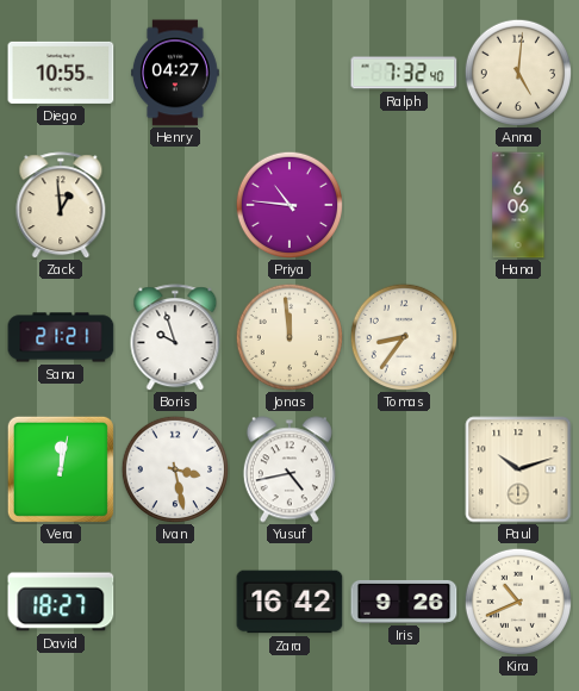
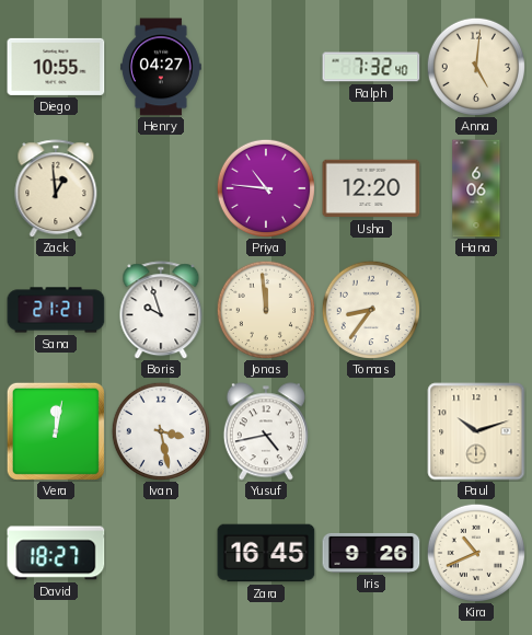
Usha: none -> 12:20
Zara: 16:42 -> 16:45
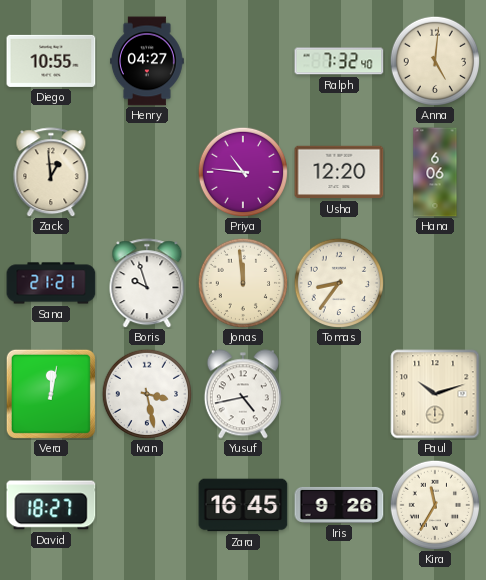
Kira: 10:41 -> 11:35
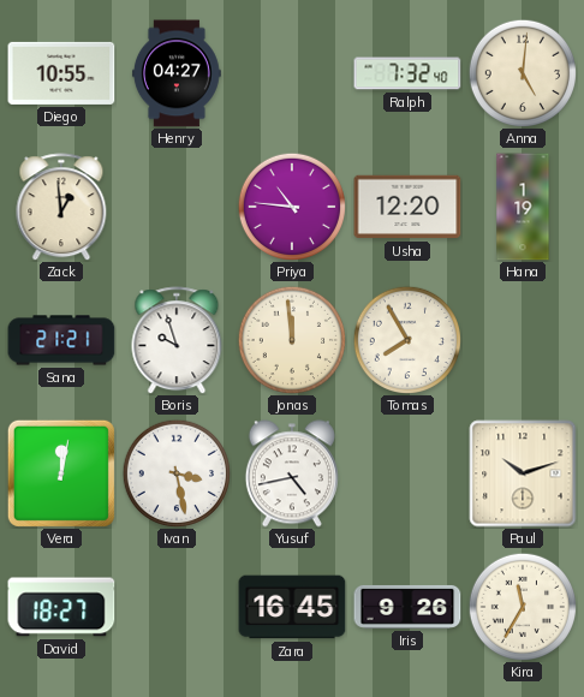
Hana: 6:06 -> 1:19
Tomas: 8:36 -> 7:55
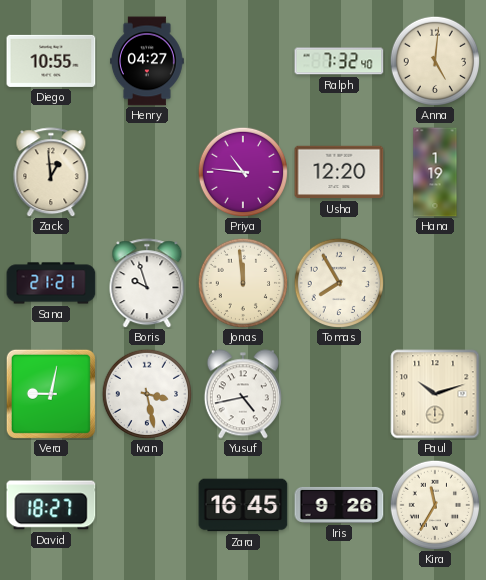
Vera: 12:02 -> 9:02
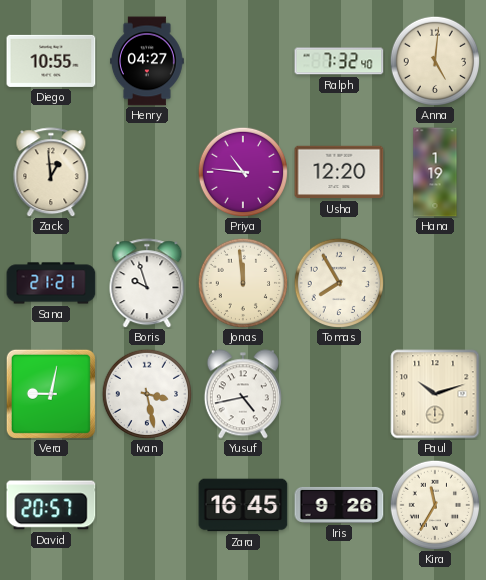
David: 18:27 -> 20:57
